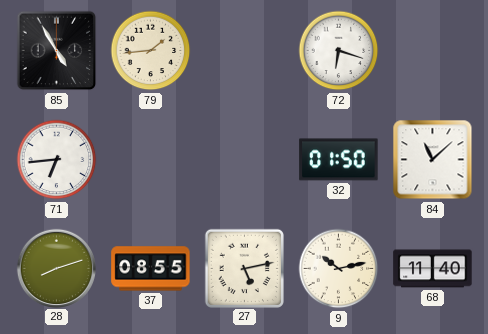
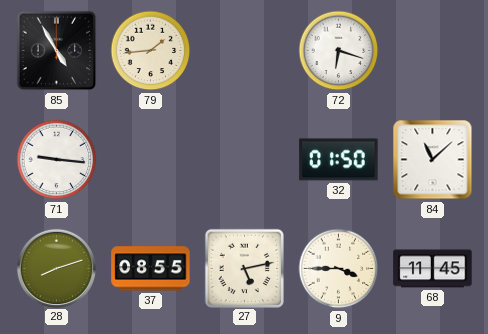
71: 6:44 -> 9:16
9: 10:13 -> 3:45
68: 11:40 -> 11:45
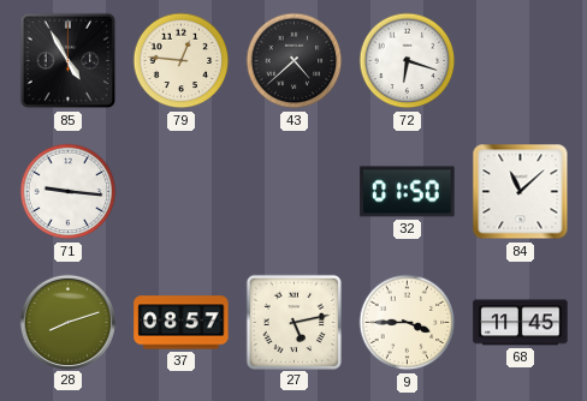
79: 1:44 -> 12:46
43: none -> 4:38
37: 08:55 -> 08:57
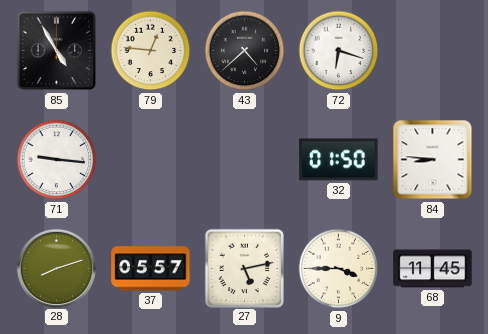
84: 11:08 -> 8:46
37: 08:57 -> 05:57
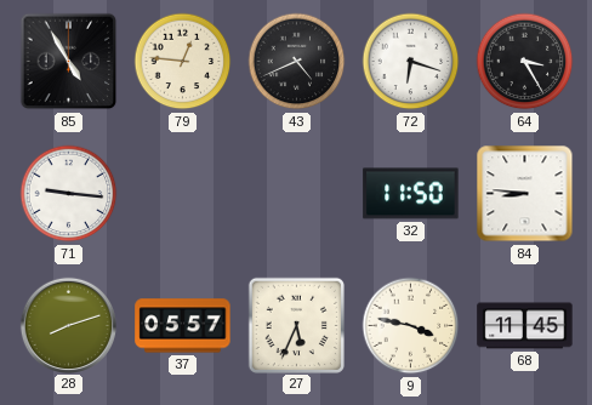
43: 4:38 -> 4:41
64: none -> 3:25
32: 01:50 -> 11:50
27: 5:13 -> 5:34
9: 3:45 -> 3:47
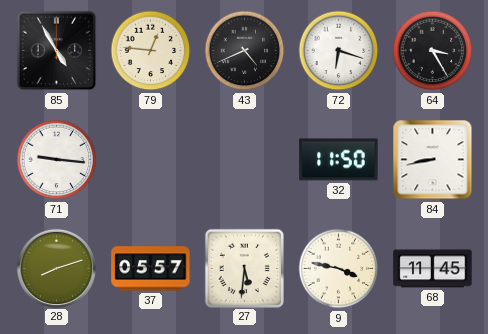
84: 8:46 -> 8:43
27: 5:34 -> 5:31
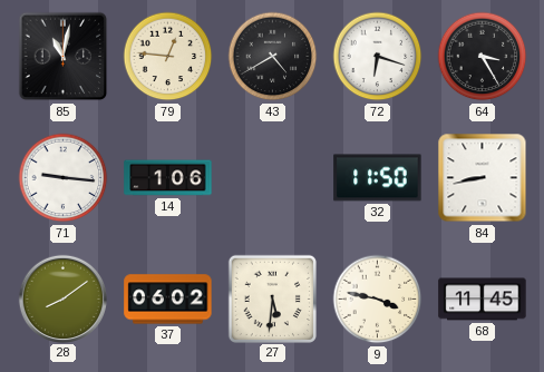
85: 4:55 -> 11:02
43: 4:41 -> 4:40
14: none -> 1:06
28: 8:12 -> 8:09
37: 05:57 -> 06:02
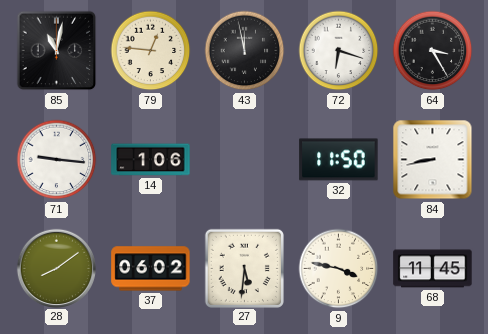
43: 4:40 -> 11:58
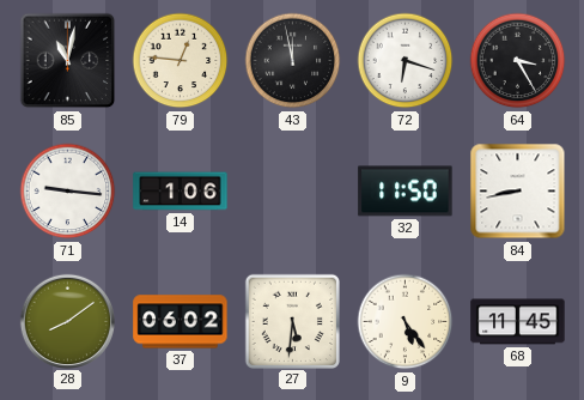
9: 3:47 -> 5:24
